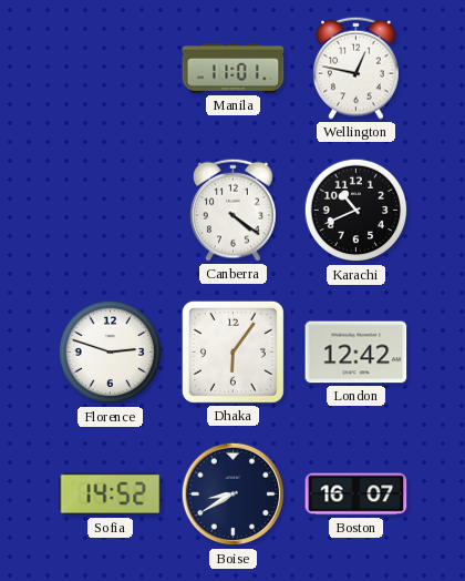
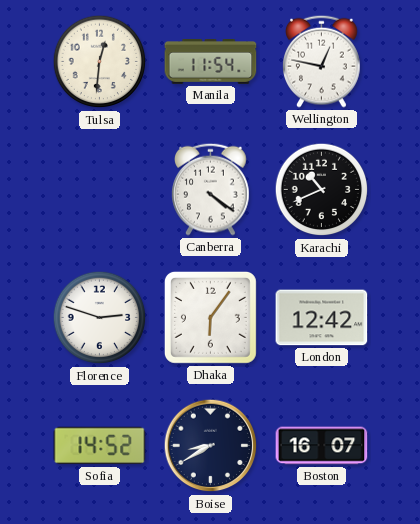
Tulsa: none -> 12:31
Manila: 11:01 -> 11:54
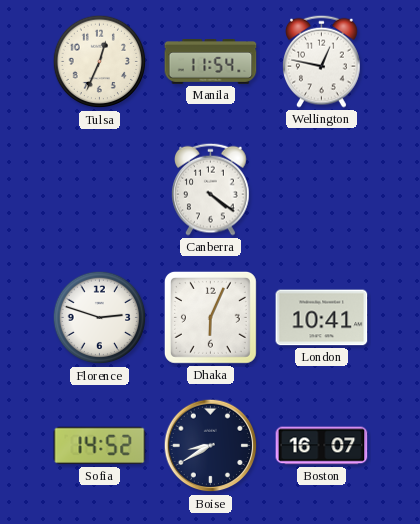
Tulsa: 12:31 -> 12:34
Karachi: 10:41 -> none
Dhaka: 6:06 -> 6:04
London: 12:42 -> 10:41
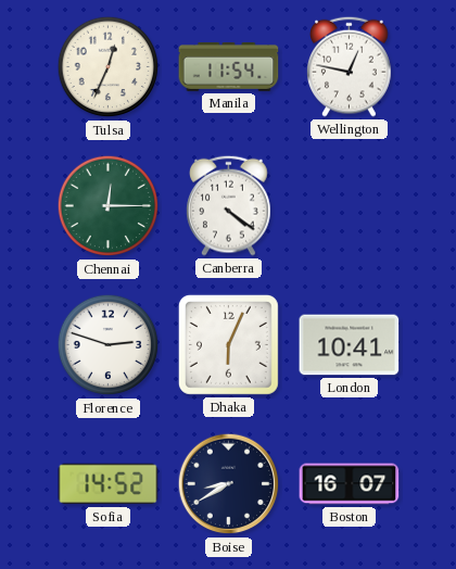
Chennai: none -> 12:15
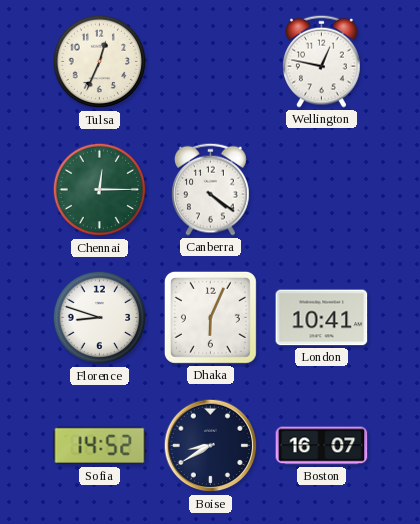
Manila: 11:54 -> none
Florence: 2:48 -> 8:48
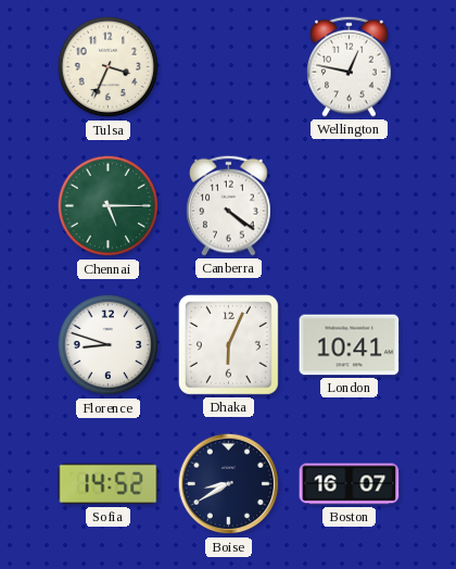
Tulsa: 12:34 -> 3:34
Chennai: 12:15 -> 5:15
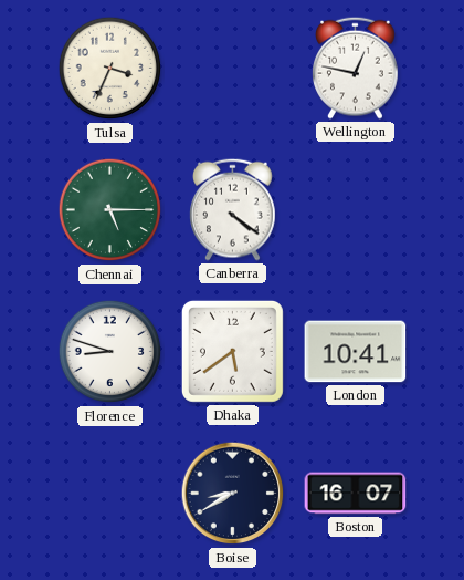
Dhaka: 6:04 -> 5:39
Sofia: 14:52 -> none
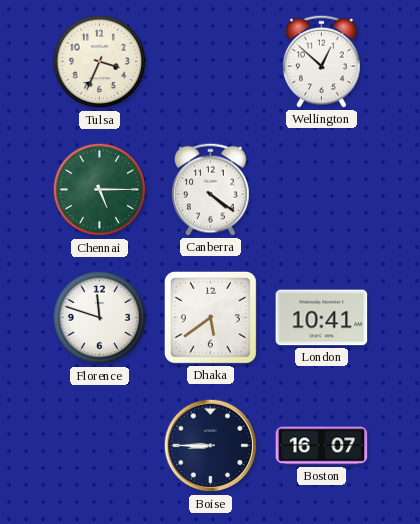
Wellington: 12:47 -> 12:52
Florence: 8:48 -> 11:48
Boise: 8:40 -> 8:45
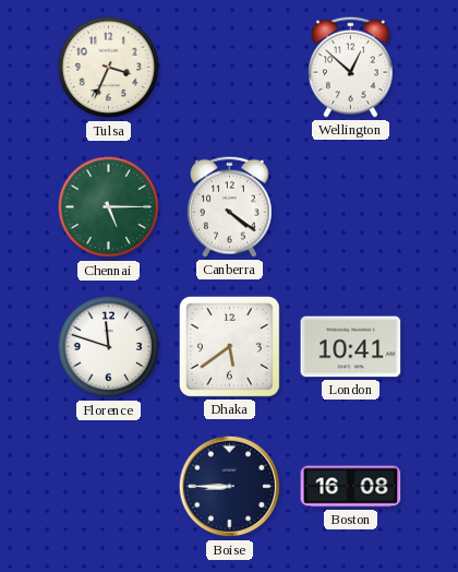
Boston: 16:07 -> 16:08
